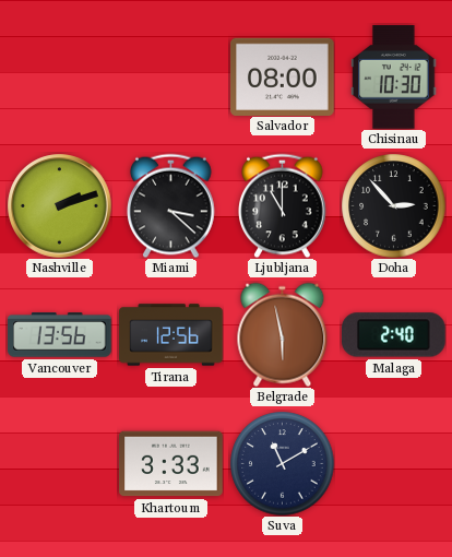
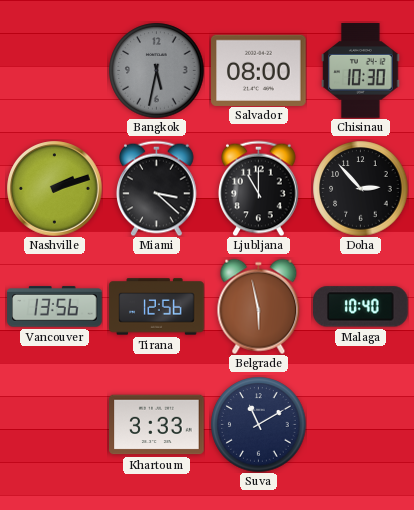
Bangkok: none -> 5:32
Malaga: 2:40 -> 10:40
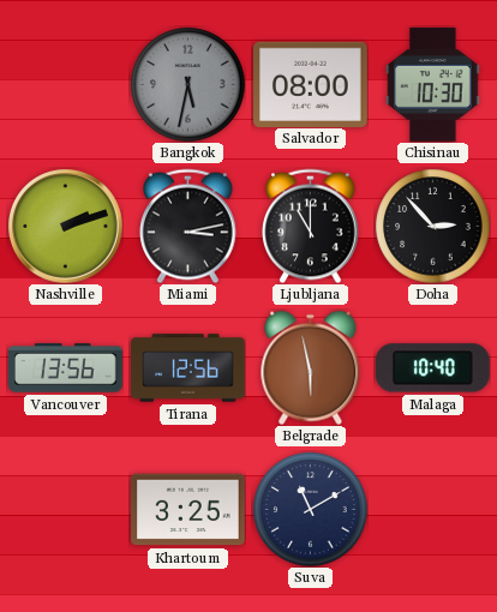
Miami: 3:22 -> 3:13
Khartoum: 3:33 -> 3:25
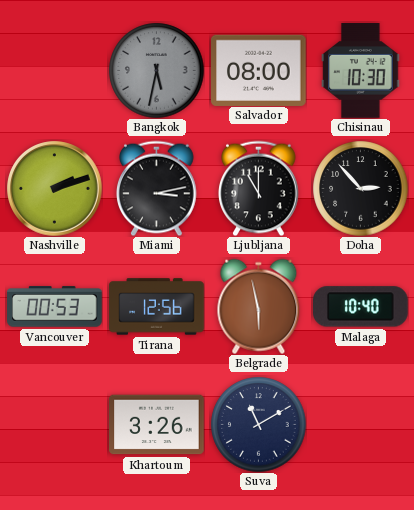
Vancouver: 13:56 -> 00:53
Khartoum: 3:25 -> 3:26
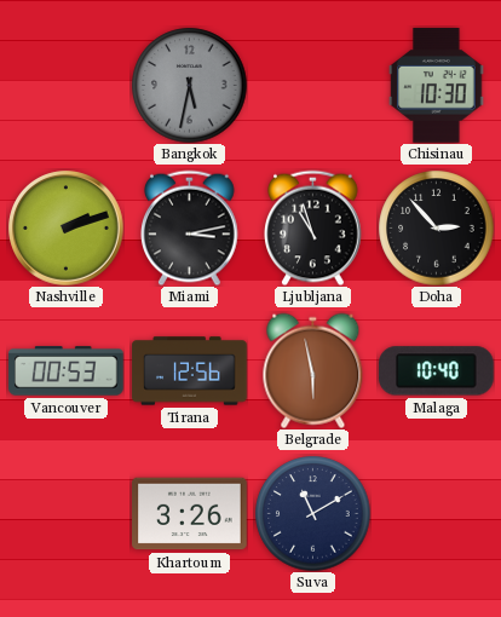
Salvador: 08:00 -> none
Ljubljana: 11:00 -> 10:57
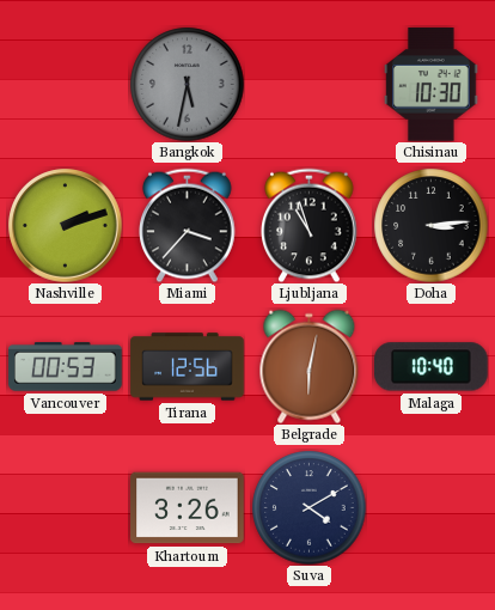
Miami: 3:13 -> 3:37
Doha: 2:53 -> 3:14
Belgrade: 5:58 -> 6:02
Suva: 11:10 -> 4:10
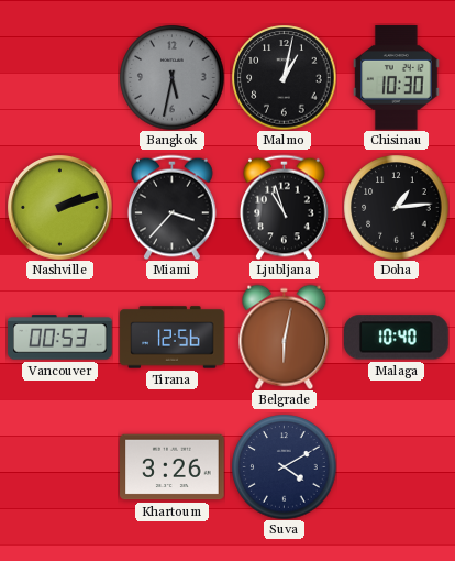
Malmo: none -> 1:02
Doha: 3:14 -> 1:14
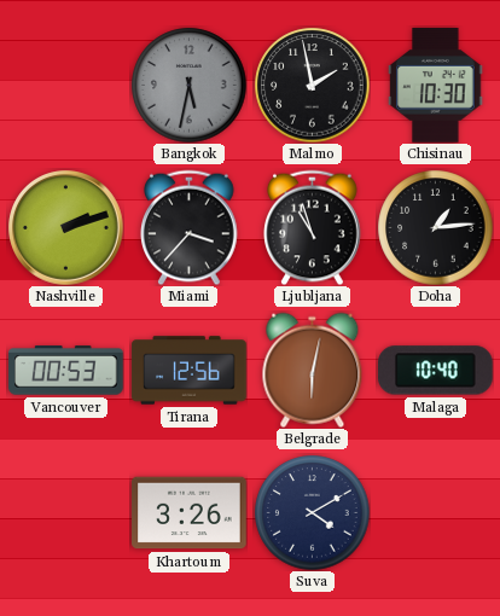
Malmo: 1:02 -> 1:58
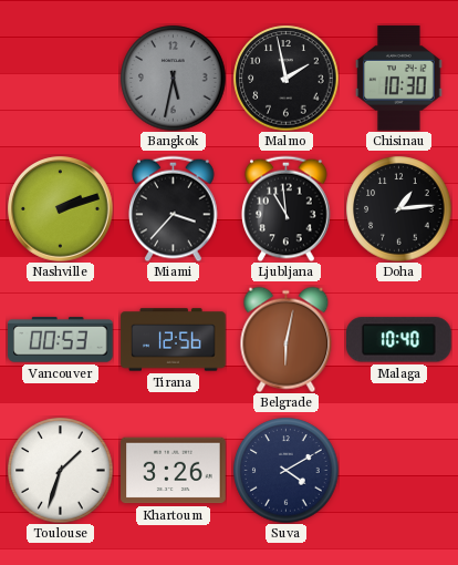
Ljubljana: 10:57 -> 10:59
Toulouse: none -> 1:33
